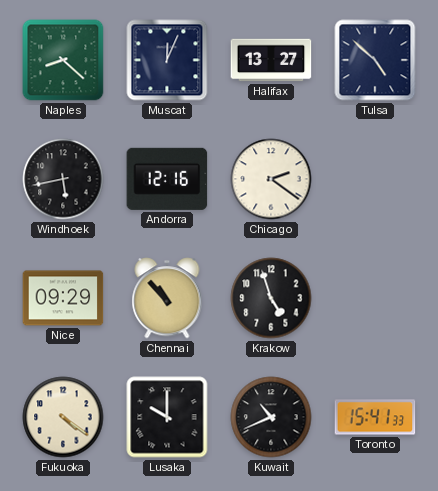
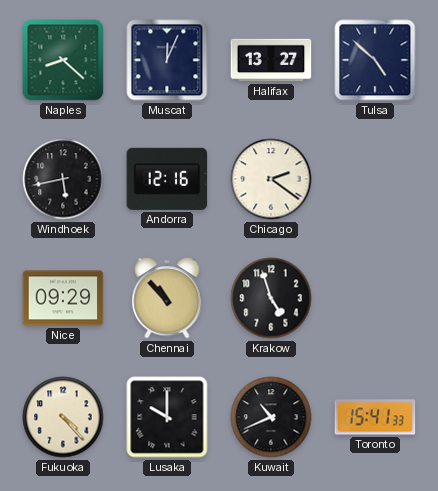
Fukuoka: 4:21 -> 4:23
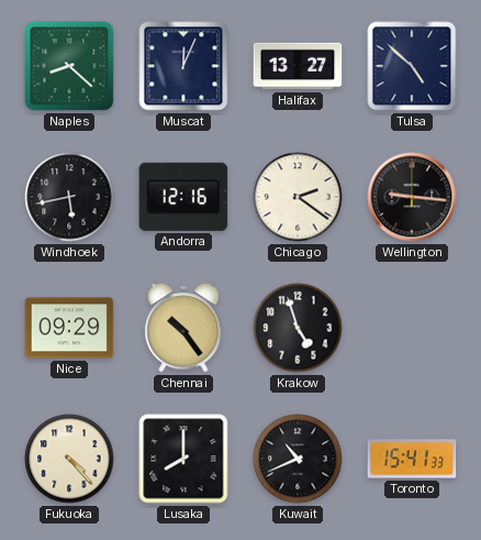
Wellington: none -> 9:16
Chennai: 10:53 -> 10:24
Lusaka: 10:00 -> 8:00
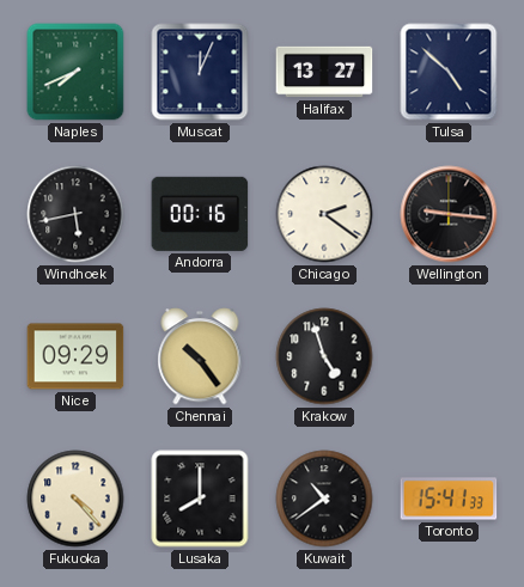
Naples: 8:22 -> 7:41
Andorra: 12:16 -> 00:16
Kuwait: 10:41 -> 10:39
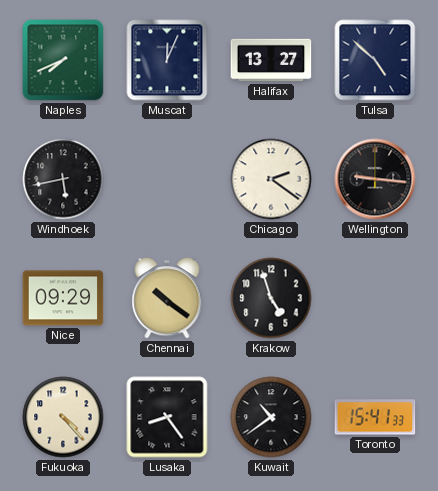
Andorra: 00:16 -> none
Chennai: 10:24 -> 10:21
Lusaka: 8:00 -> 8:24
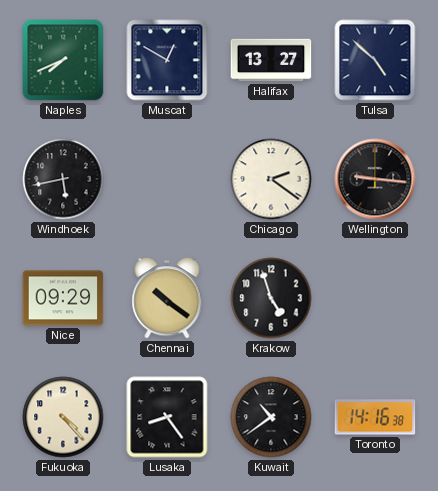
Muscat: 12:04 -> 12:50
Toronto: 15:41 -> 14:16
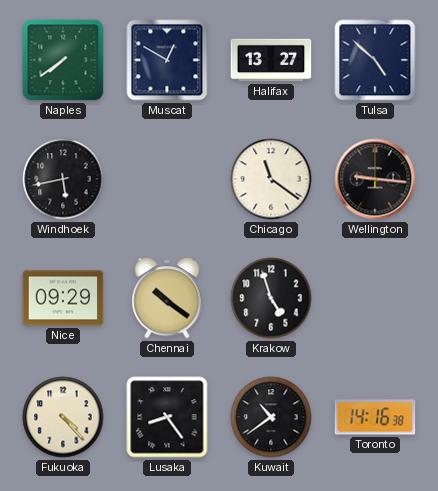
Naples: 7:41 -> 7:39
Chicago: 2:21 -> 11:21
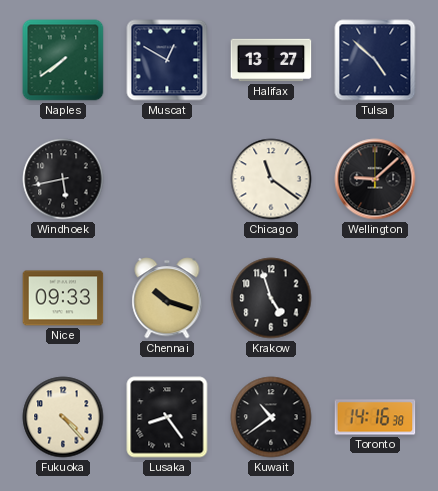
Wellington: 9:16 -> 9:08
Nice: 09:29 -> 09:33
Chennai: 10:21 -> 10:18
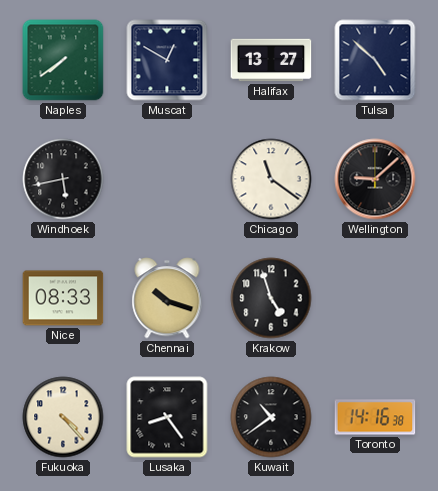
Nice: 09:33 -> 08:33
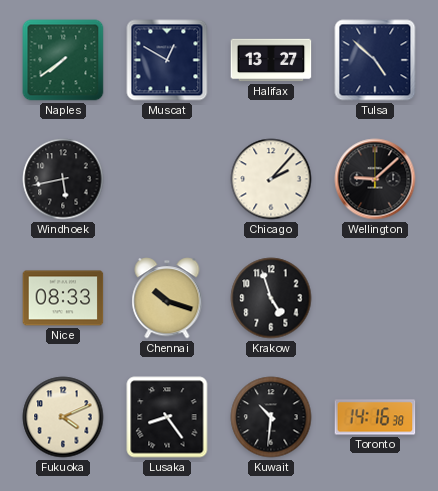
Chicago: 11:21 -> 2:07
Fukuoka: 4:23 -> 4:11
Kuwait: 10:39 -> 10:31
